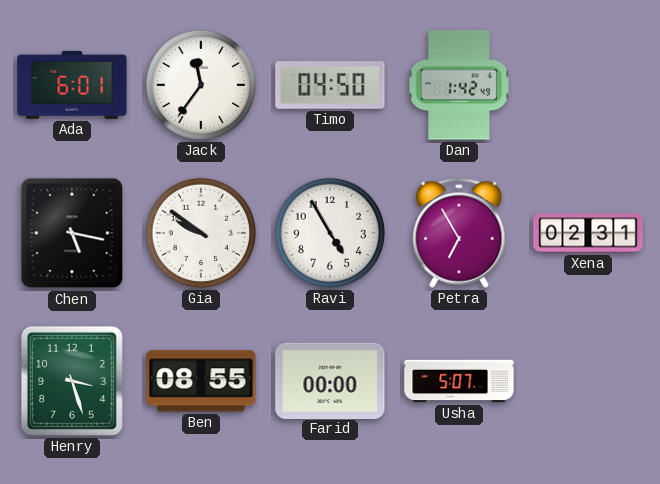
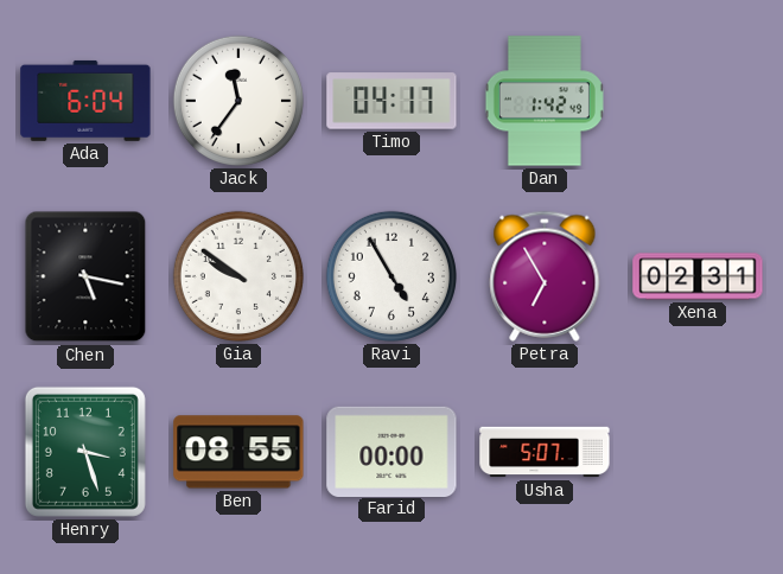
Ada: 6:01 -> 6:04
Timo: 04:50 -> 04:17
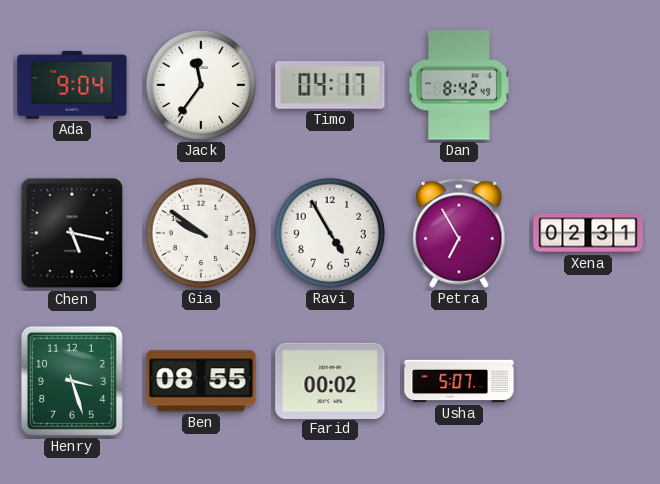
Ada: 6:04 -> 9:04
Dan: 1:42 -> 8:42
Farid: 00:00 -> 00:02
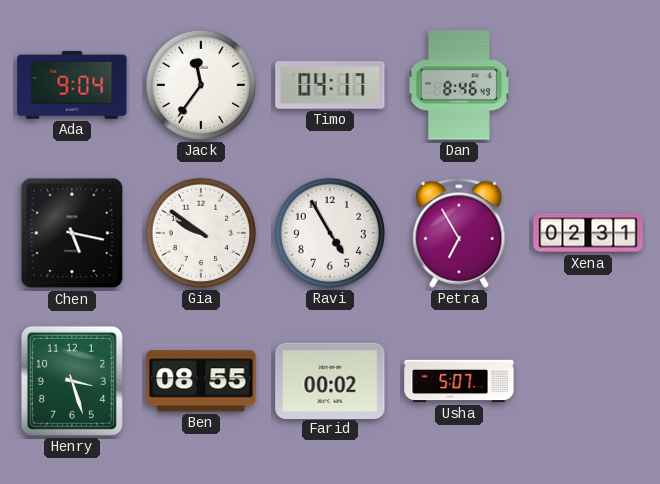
Dan: 8:42 -> 8:46
